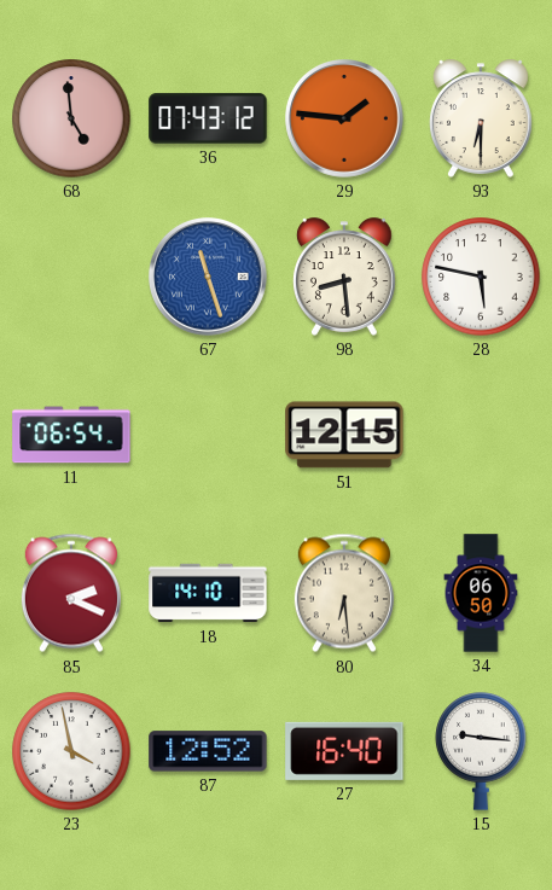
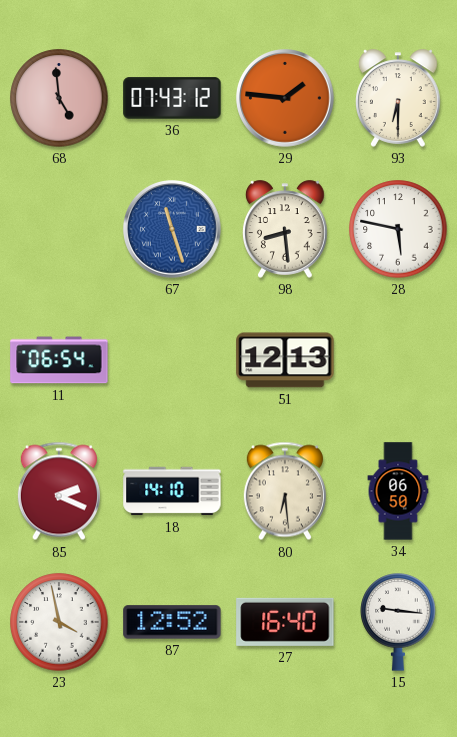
51: 12:15 -> 12:13
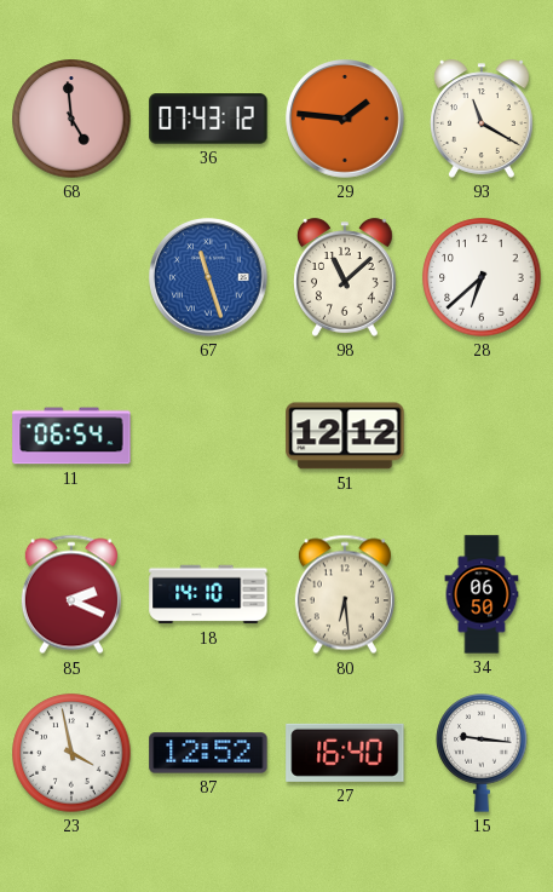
93: 6:30 -> 11:20
98: 8:29 -> 11:08
28: 5:47 -> 6:38
51: 12:13 -> 12:12
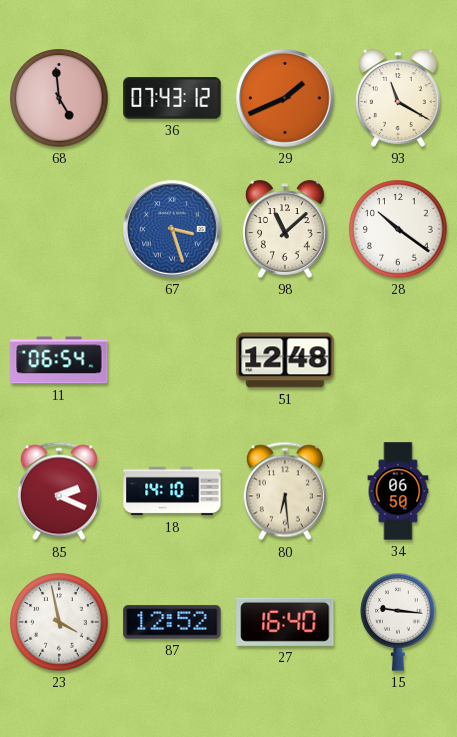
29: 1:46 -> 1:41
67: 11:27 -> 3:27
28: 6:38 -> 10:21
51: 12:12 -> 12:48
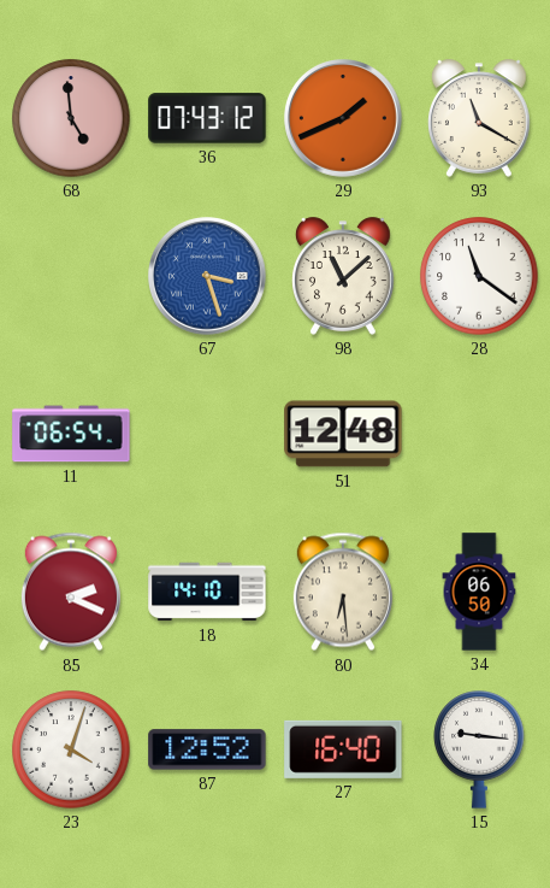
28: 10:21 -> 11:21
23: 3:58 -> 4:03
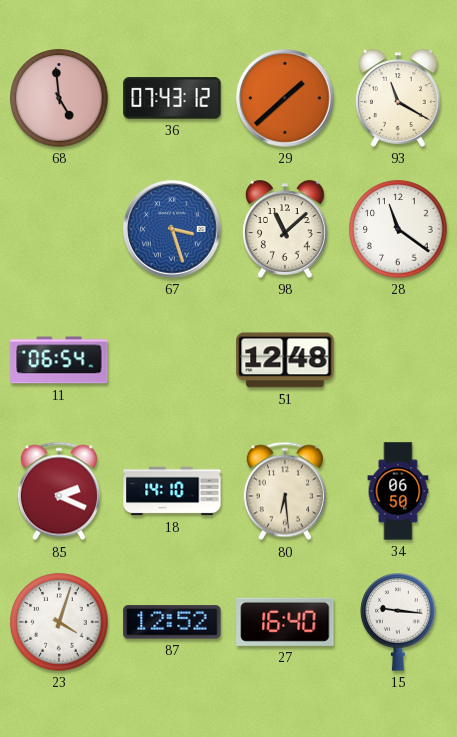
29: 1:41 -> 1:38
